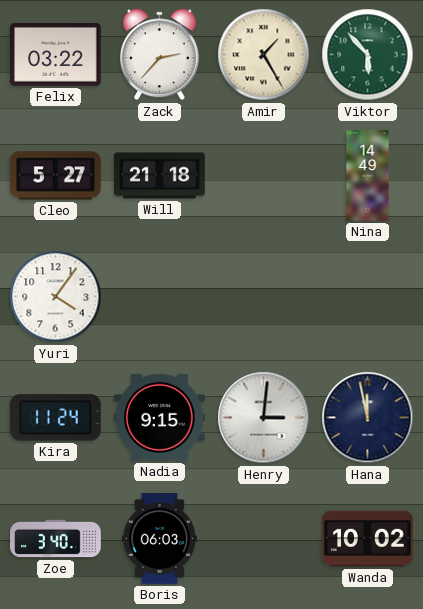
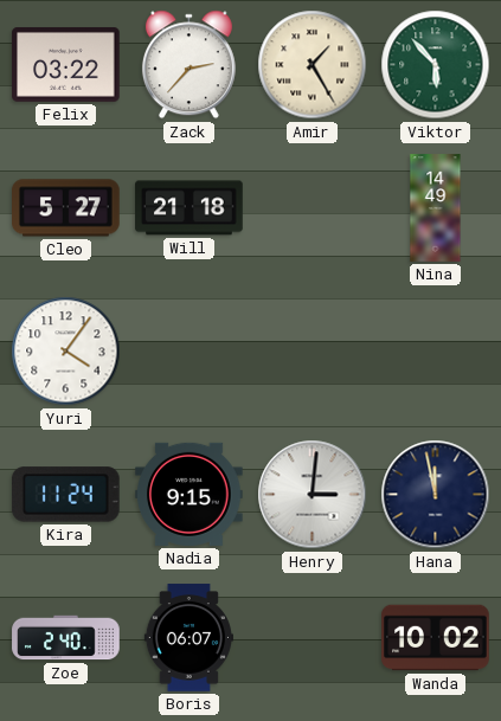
Zoe: 3:40 -> 2:40
Boris: 06:03 -> 06:07
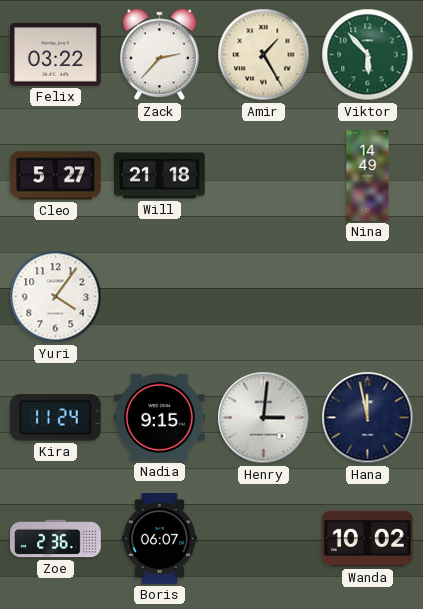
Zoe: 2:40 -> 2:36
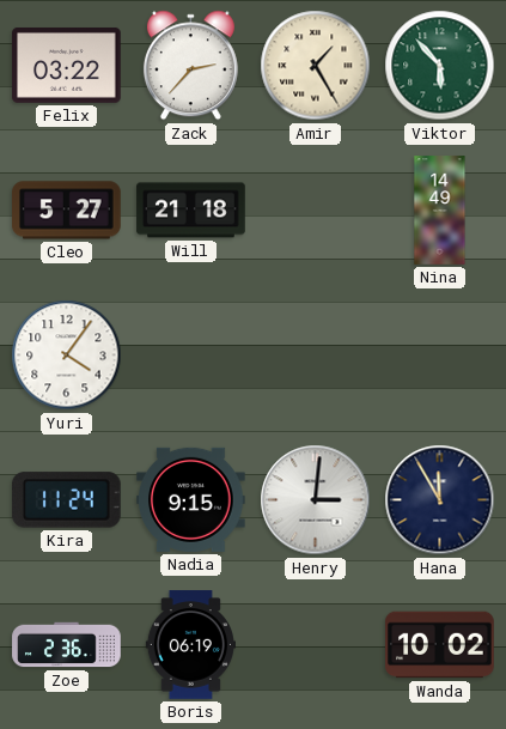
Hana: 11:58 -> 11:55
Boris: 06:07 -> 06:19
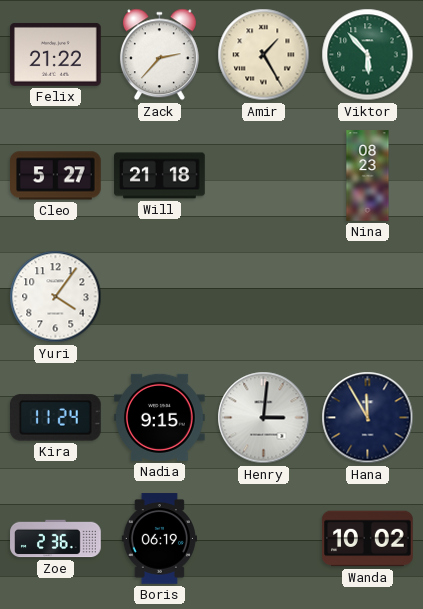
Felix: 03:22 -> 21:22
Nina: 14:49 -> 08:23
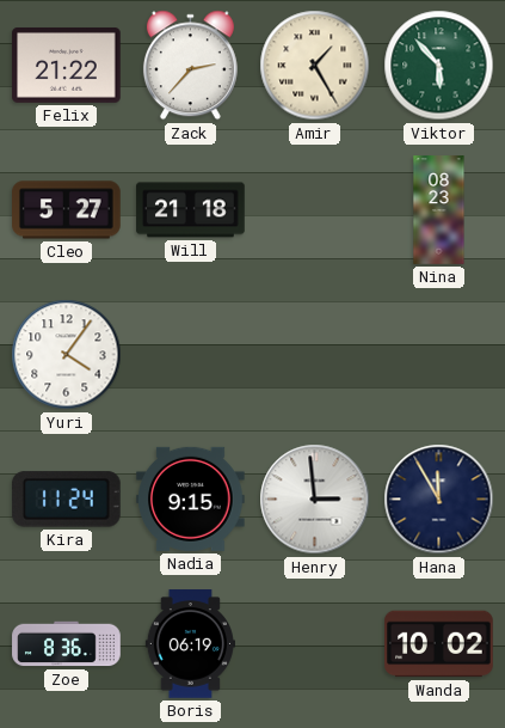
Henry: 3:01 -> 2:59
Zoe: 2:36 -> 8:36
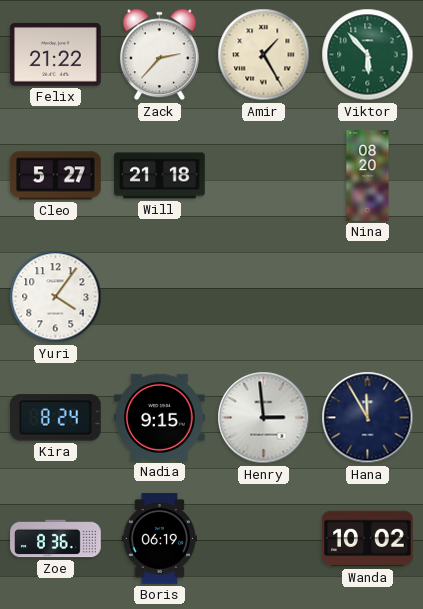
Nina: 08:23 -> 08:20
Kira: 11:24 -> 8:24
